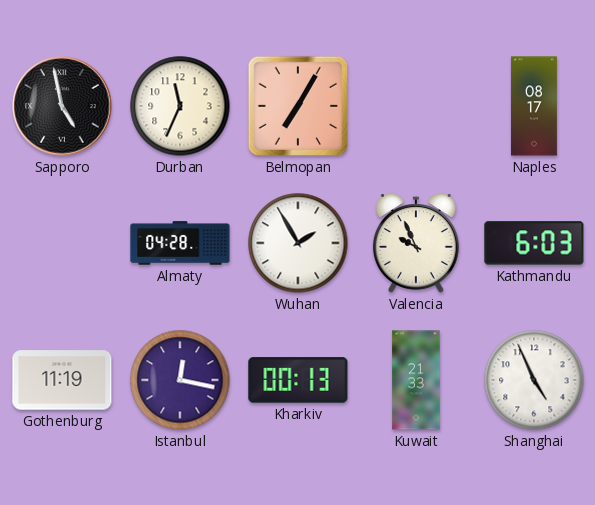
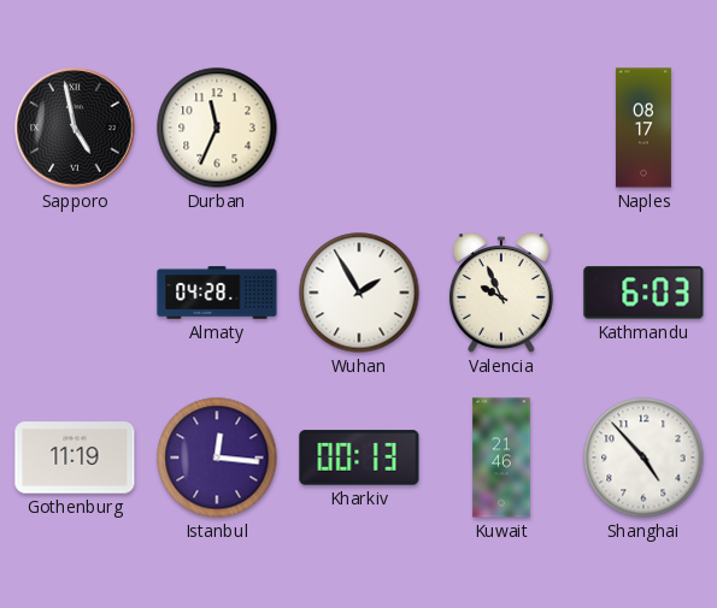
Belmopan: 7:05 -> none
Istanbul: 12:17 -> 12:16
Kuwait: 21:33 -> 21:46
Shanghai: 4:56 -> 4:53
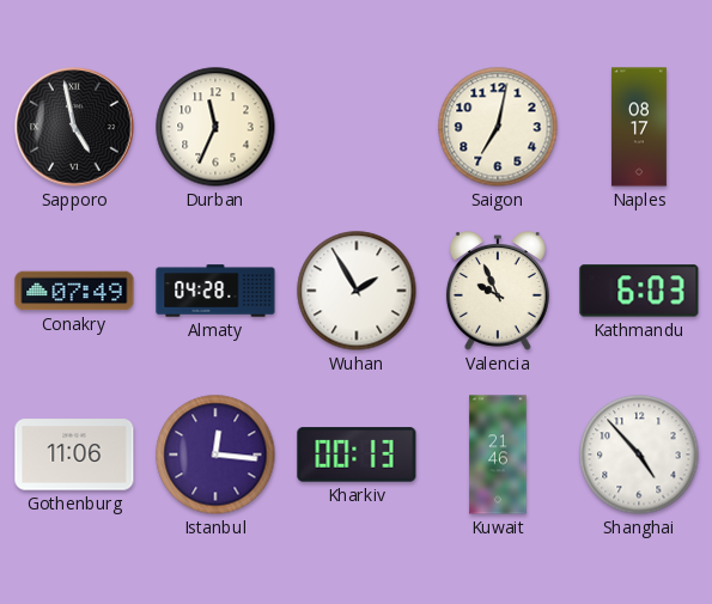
Saigon: none -> 7:02
Conakry: none -> 07:49
Gothenburg: 11:19 -> 11:06
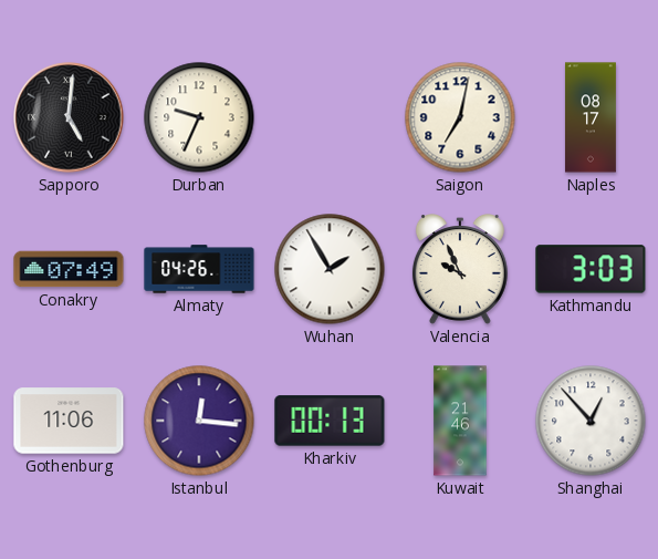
Sapporo: 4:58 -> 5:01
Durban: 11:34 -> 9:34
Almaty: 04:28 -> 04:26
Kathmandu: 6:03 -> 3:03
Shanghai: 4:53 -> 12:53
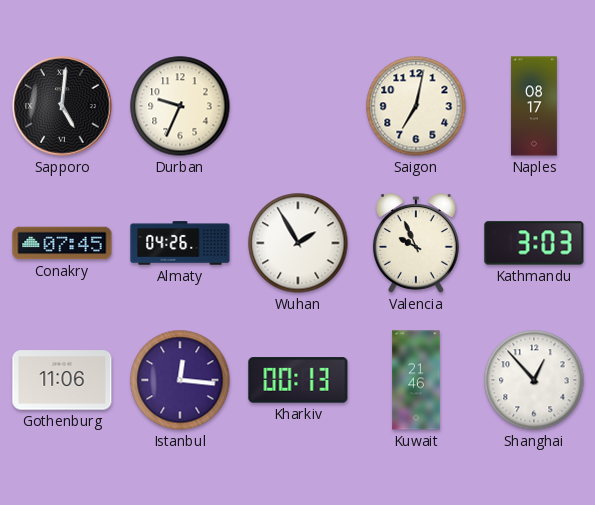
Conakry: 07:49 -> 07:45
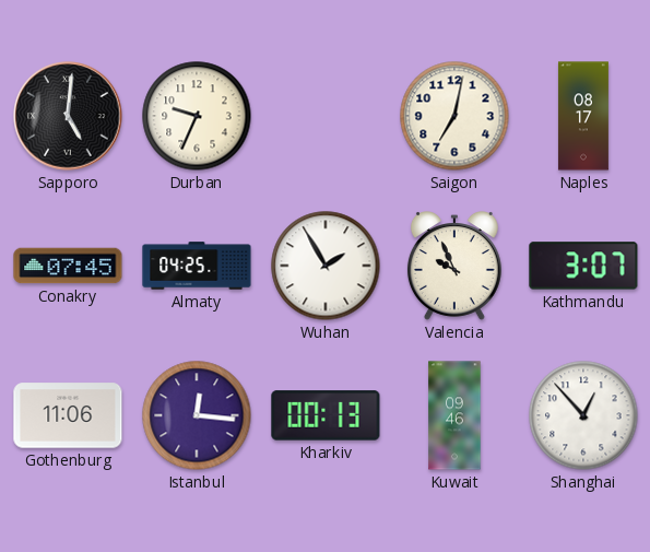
Almaty: 04:26 -> 04:25
Kathmandu: 3:03 -> 3:07
Kuwait: 21:46 -> 09:46
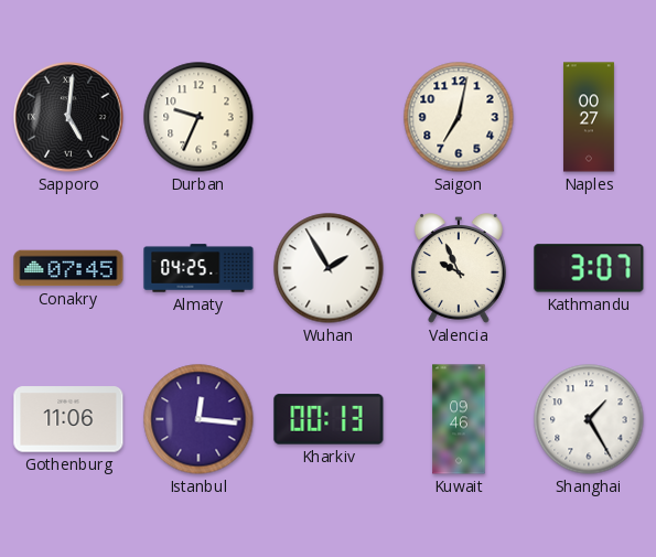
Naples: 08:17 -> 00:27
Shanghai: 12:53 -> 1:25
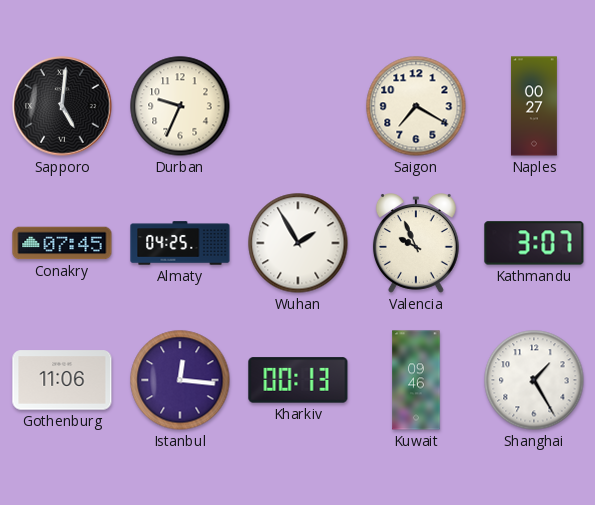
Saigon: 7:02 -> 7:20
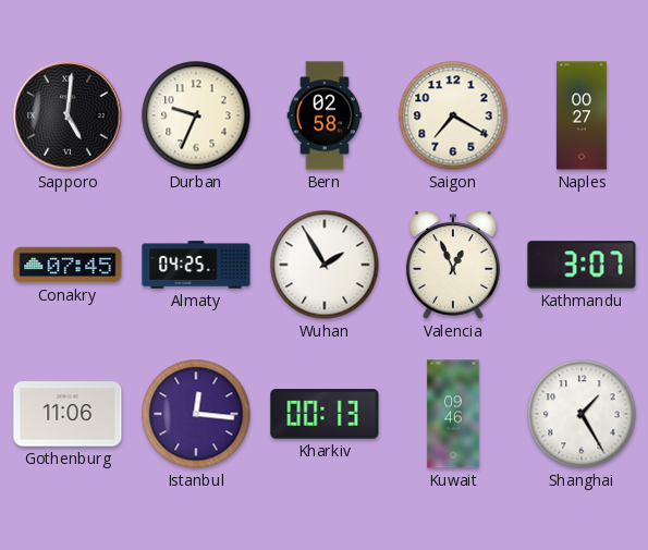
Bern: none -> 02:58
Valencia: 9:56 -> 12:56
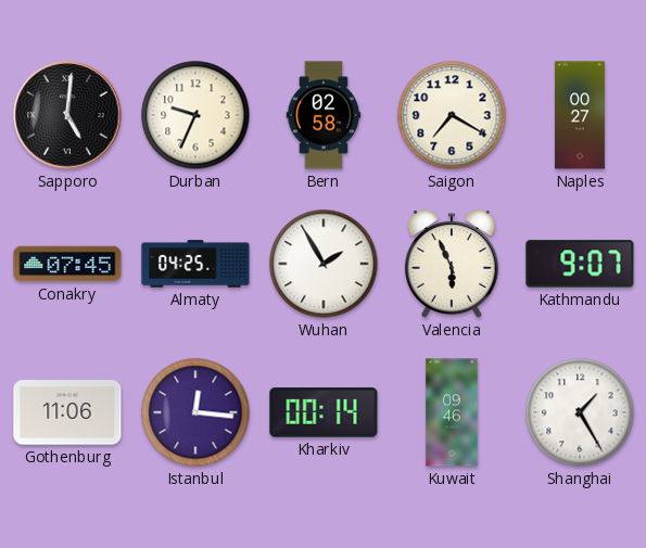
Valencia: 12:56 -> 5:56
Kathmandu: 3:07 -> 9:07
Kharkiv: 00:13 -> 00:14
